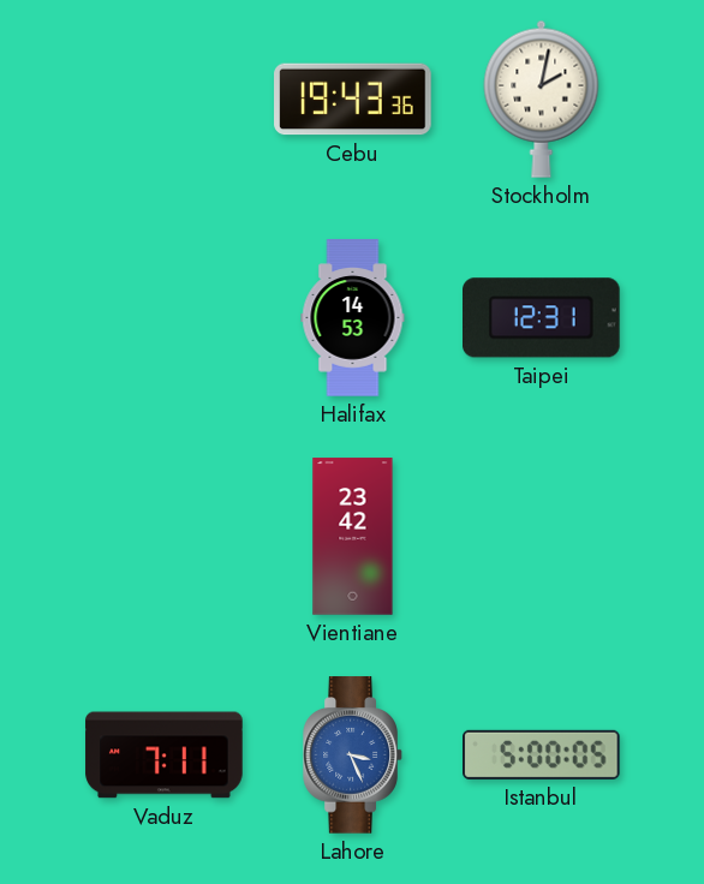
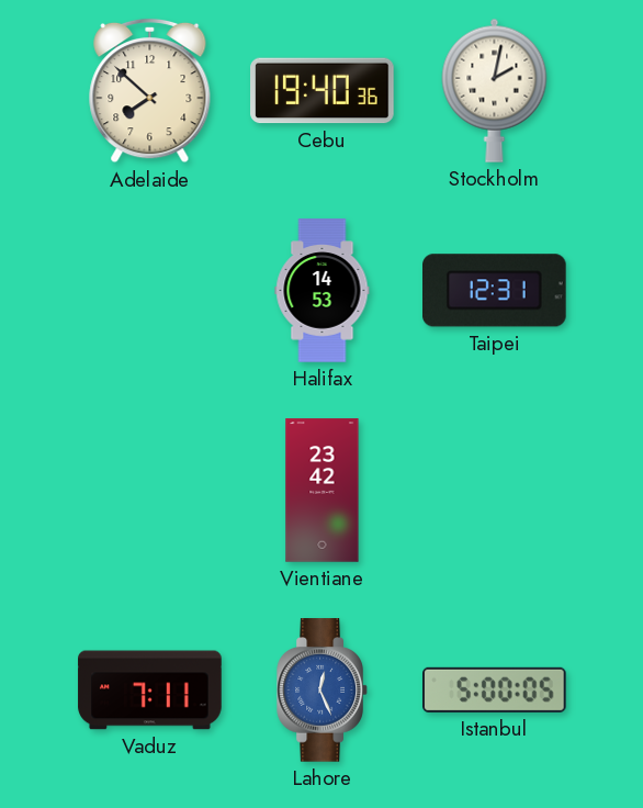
Adelaide: none -> 7:52
Cebu: 19:43 -> 19:40
Lahore: 3:26 -> 12:26
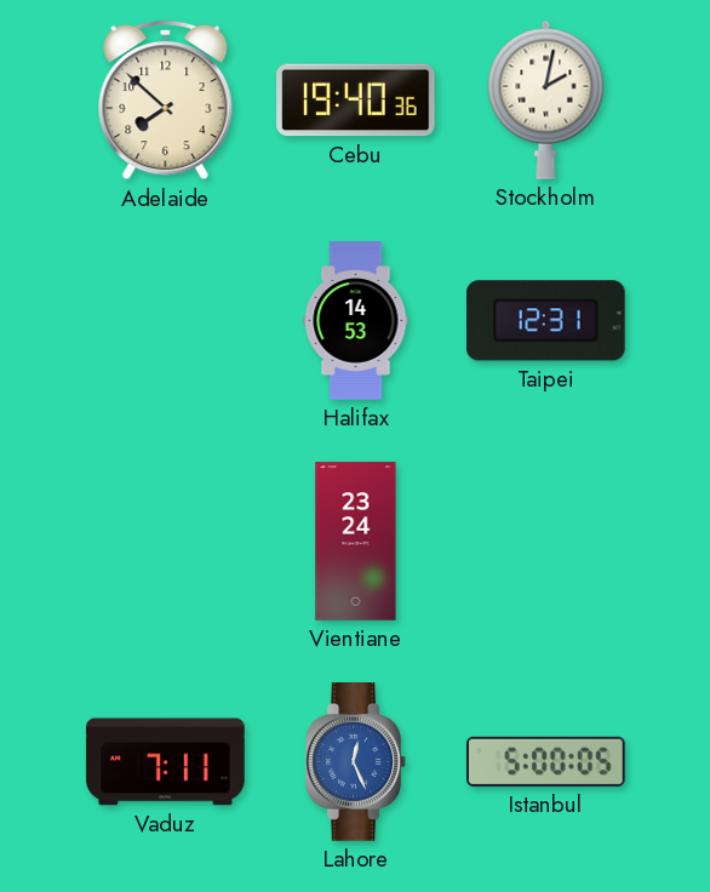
Vientiane: 23:42 -> 23:24
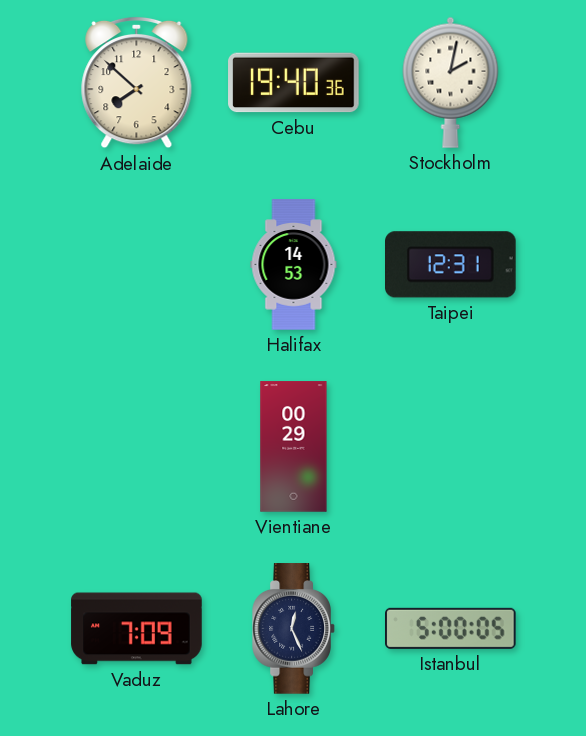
Vientiane: 23:24 -> 00:29
Vaduz: 7:11 -> 7:09
Lahore dial: blue -> navy
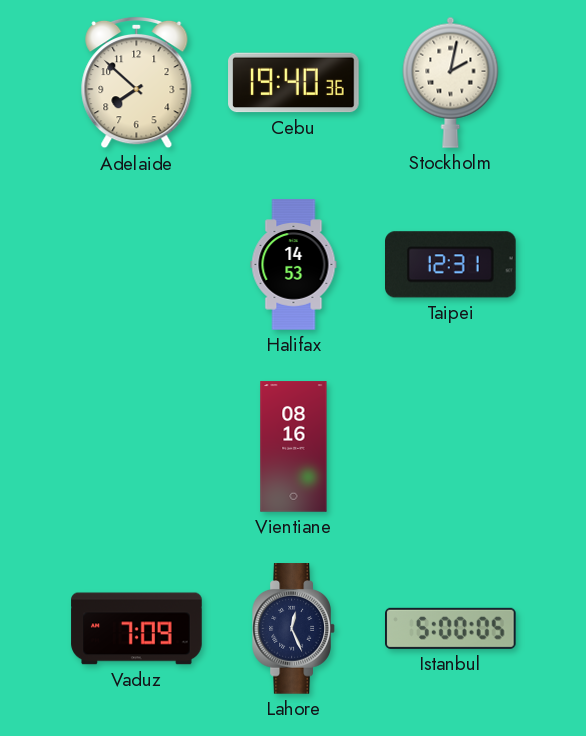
Vientiane: 00:29 -> 08:16
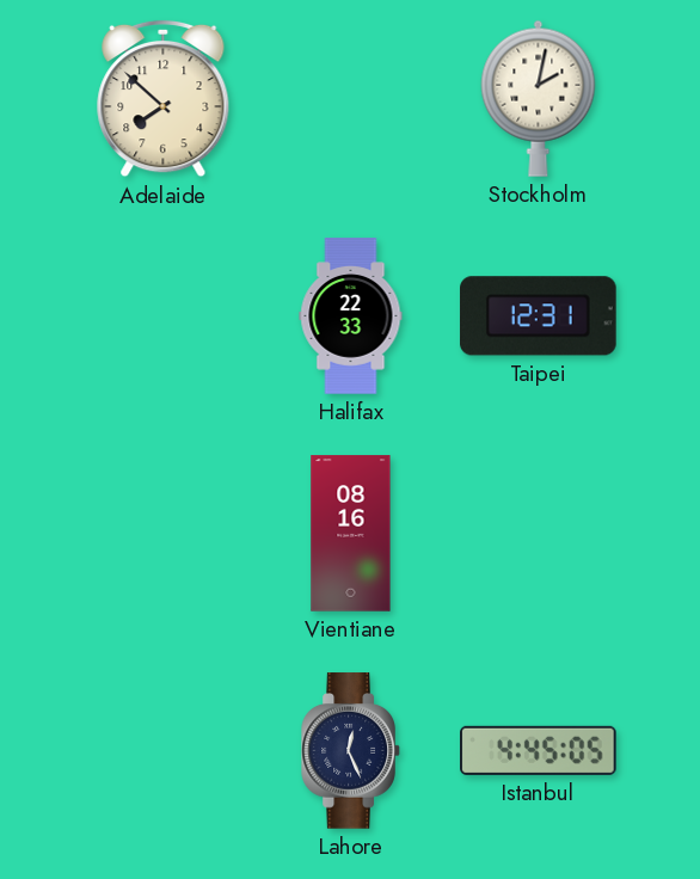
Cebu: 19:40 -> none
Halifax: 14:53 -> 22:33
Vaduz: 7:09 -> none
Istanbul: 5:00 -> 4:45
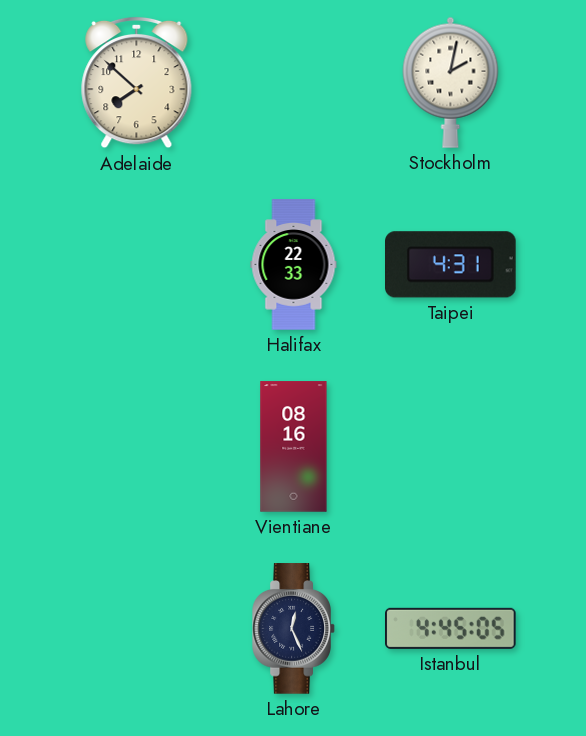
Taipei: 12:31 -> 4:31
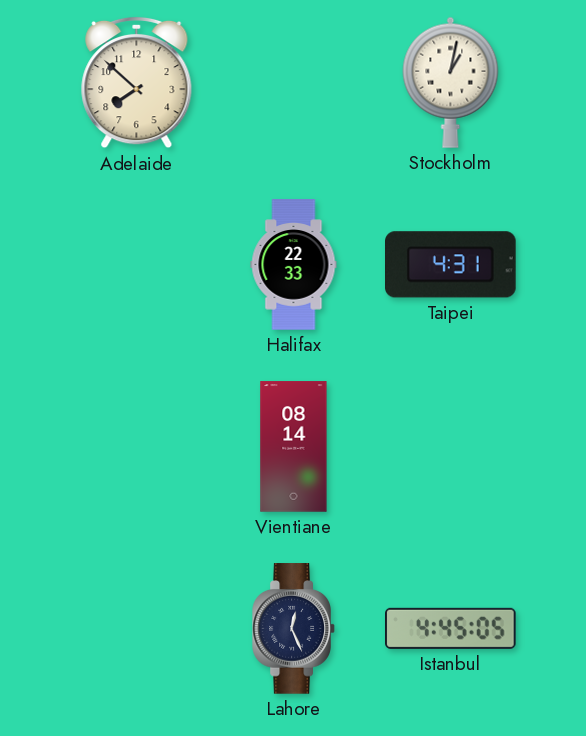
Stockholm: 2:02 -> 1:02
Vientiane: 08:16 -> 08:14
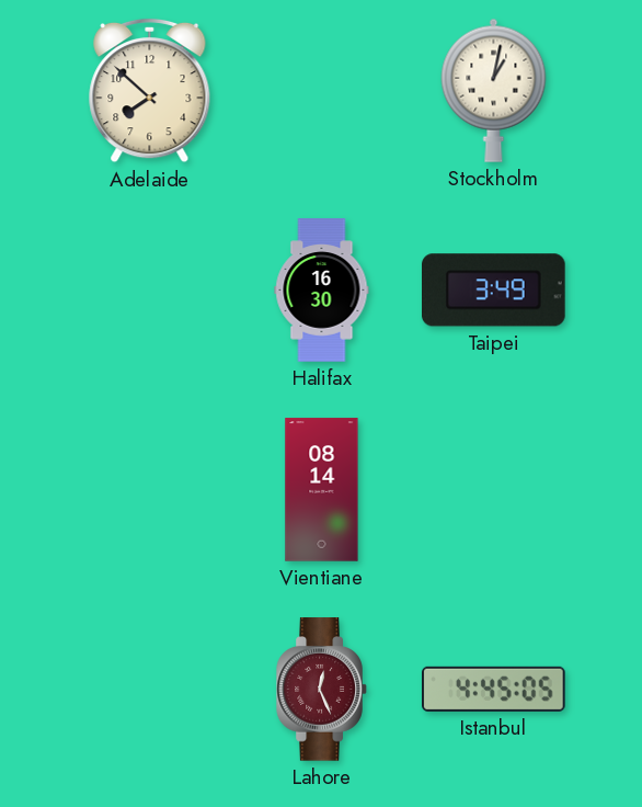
Halifax: 22:33 -> 16:30
Taipei: 4:31 -> 3:49
Lahore dial: navy -> burgundy
